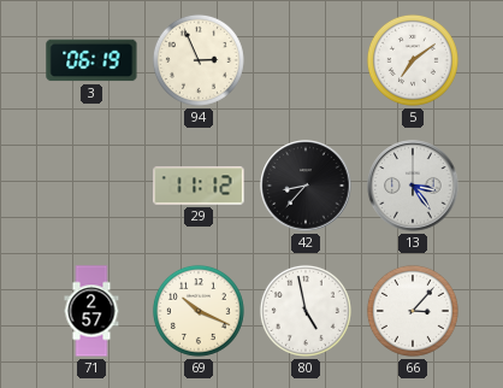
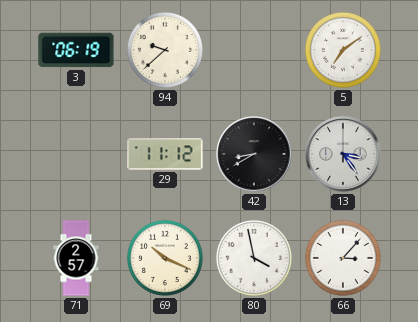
94: 2:56 -> 9:38
42: 8:37 -> 8:40
80: 4:58 -> 3:58
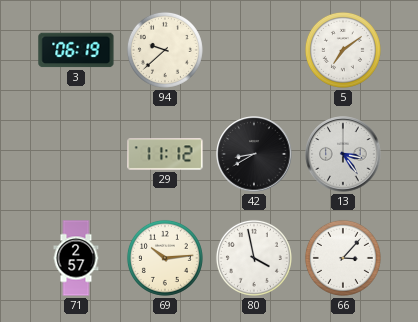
69: 10:19 -> 10:14
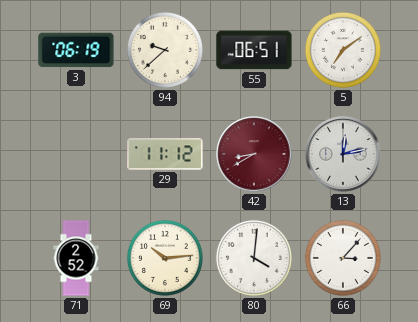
55: none -> 06:51
42 dial: black -> burgundy
13: 3:24 -> 12:13
71: 2:57 -> 2:52
80: 3:58 -> 4:01
